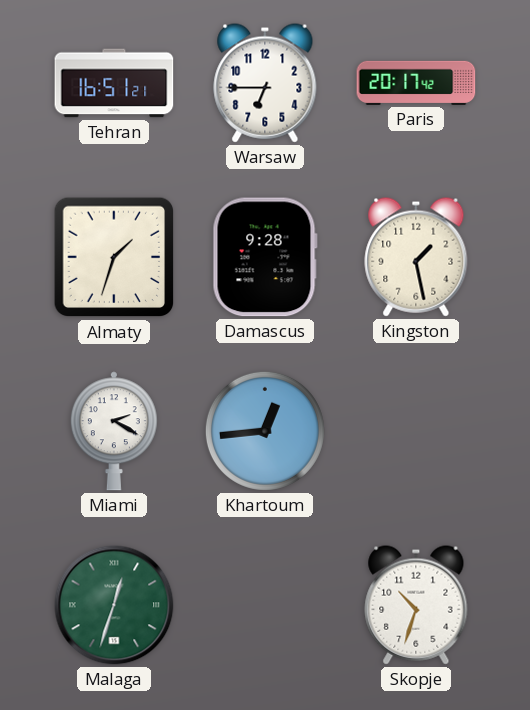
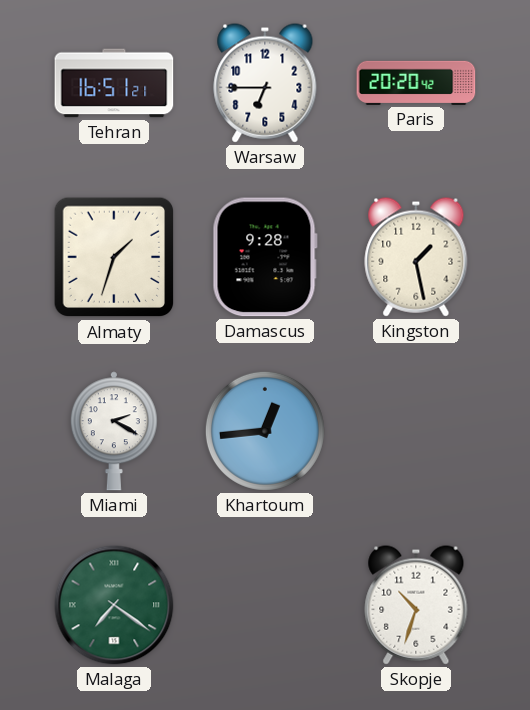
Paris: 20:17 -> 20:20
Malaga: 12:33 -> 7:21
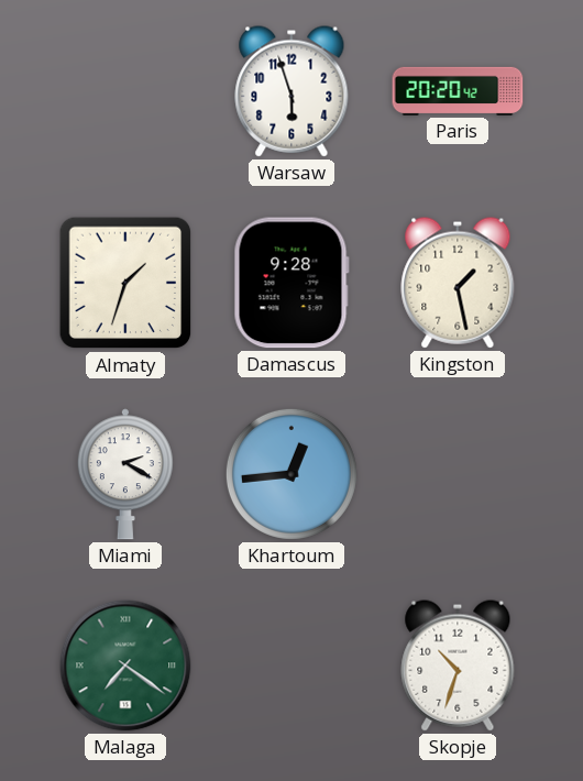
Tehran: 16:51 -> none
Warsaw: 6:45 -> 5:57
